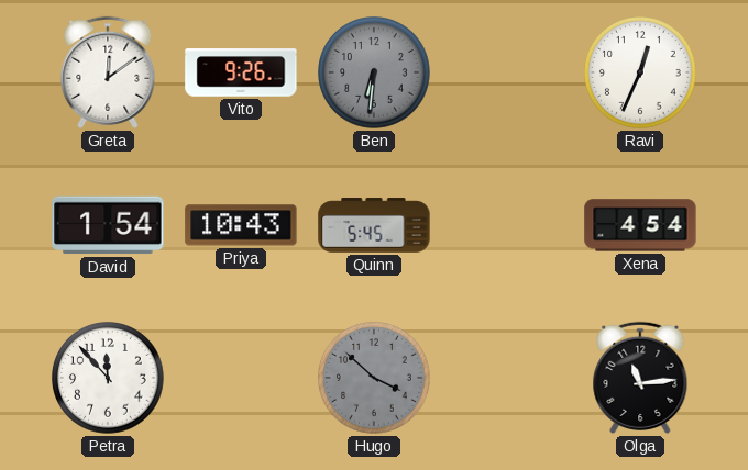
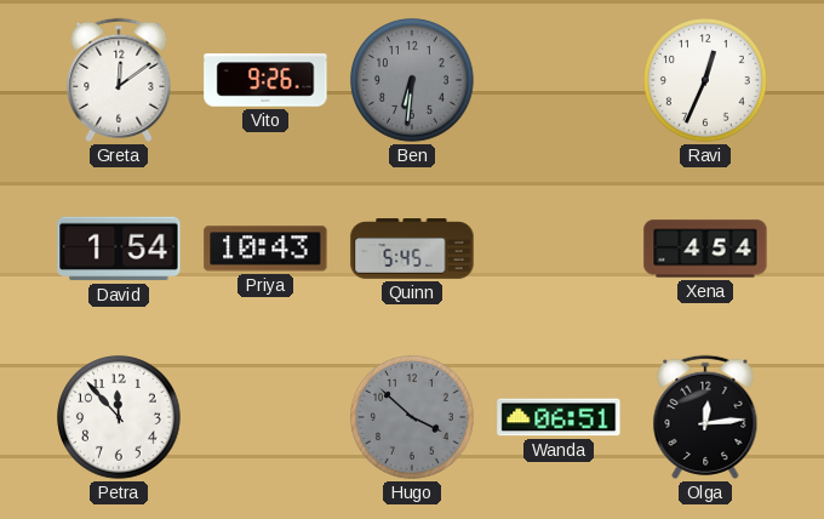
Wanda: none -> 06:51
Olga: 11:14 -> 12:14
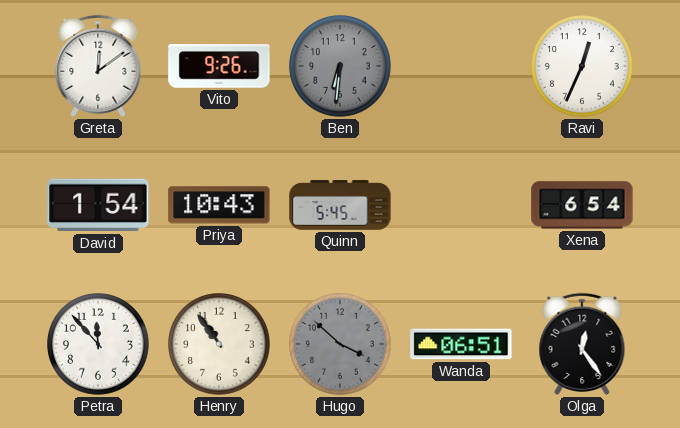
Xena: 4:54 -> 6:54
Henry: none -> 10:54
Olga: 12:14 -> 12:24
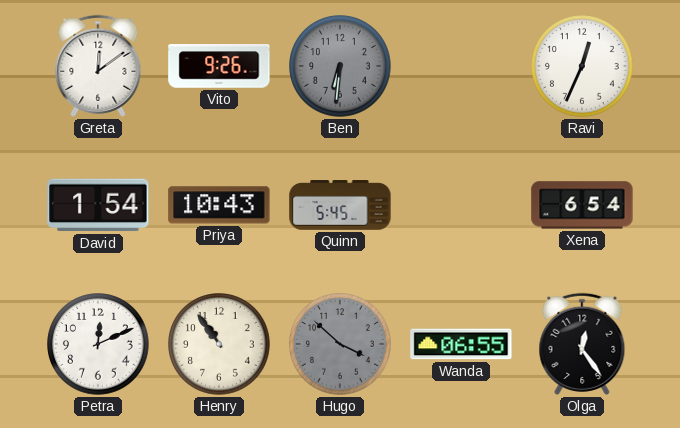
Petra: 11:53 -> 12:11
Wanda: 06:51 -> 06:55
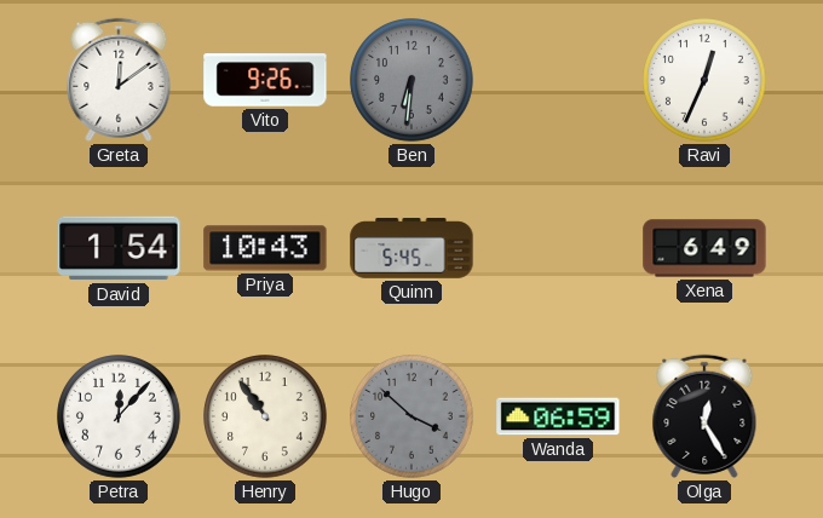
Xena: 6:54 -> 6:49
Petra: 12:11 -> 12:07
Wanda: 06:55 -> 06:59
Olga: 12:24 -> 12:25
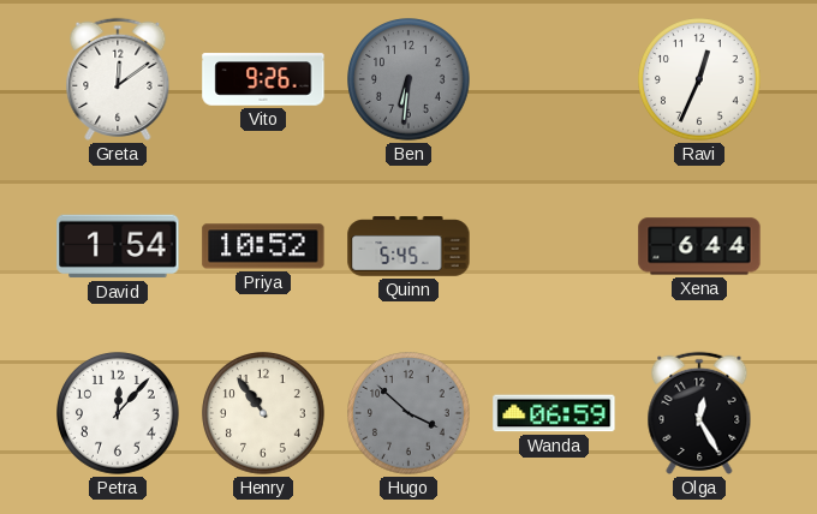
Priya: 10:43 -> 10:52
Xena: 6:49 -> 6:44
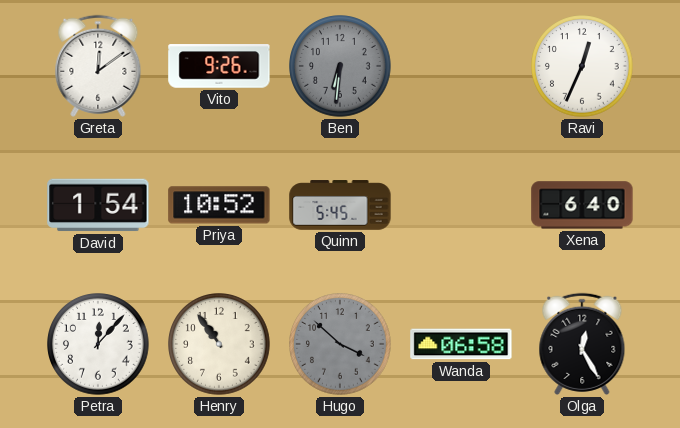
Xena: 6:44 -> 6:40
Wanda: 06:59 -> 06:58
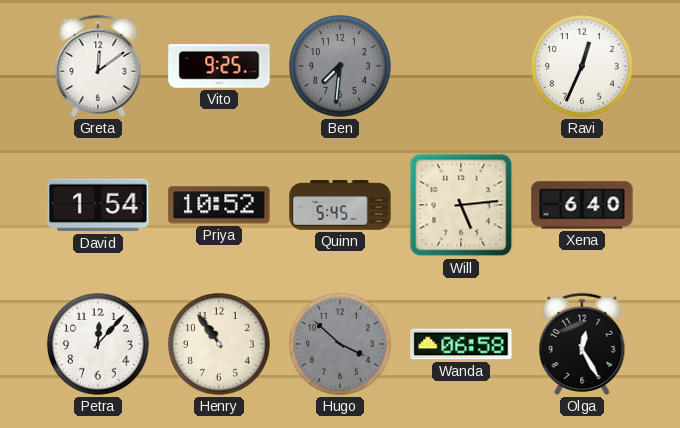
Vito: 9:26 -> 9:25
Ben: 6:31 -> 7:31
Will: none -> 5:14
